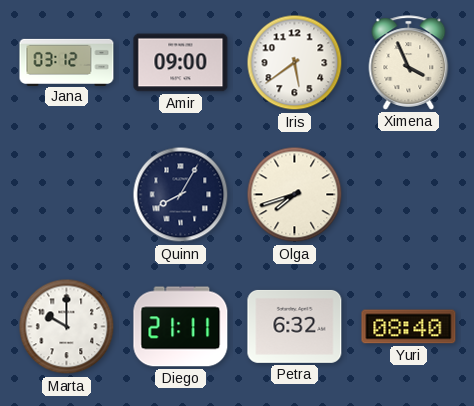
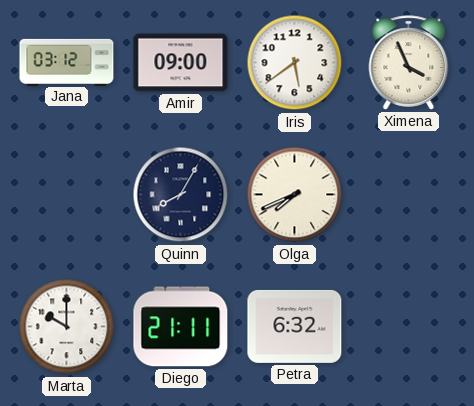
Olga: 7:42 -> 7:41
Yuri: 08:40 -> none
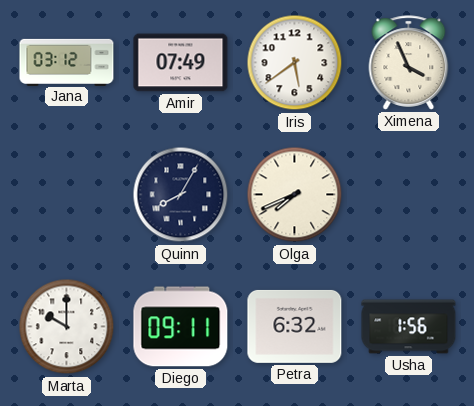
Amir: 09:00 -> 07:49
Diego: 21:11 -> 09:11
Usha: none -> 1:56
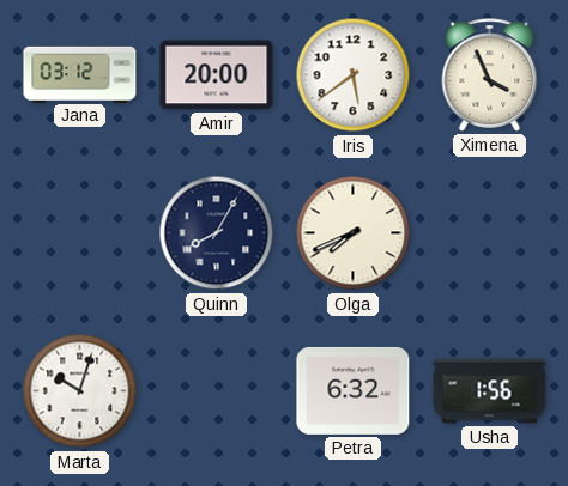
Amir: 07:49 -> 20:00
Marta: 10:00 -> 10:03
Diego: 09:11 -> none
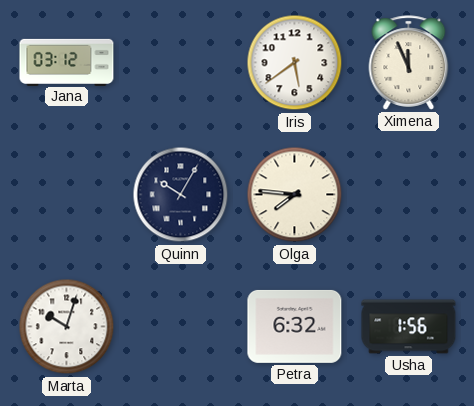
Amir: 20:00 -> none
Ximena: 3:56 -> 11:56
Quinn: 8:05 -> 10:05
Olga: 7:41 -> 7:46
